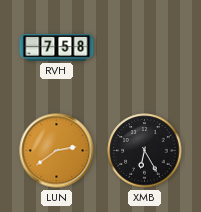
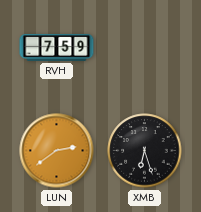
RVH: 7:58 -> 7:59
XMB: 6:25 -> 6:27
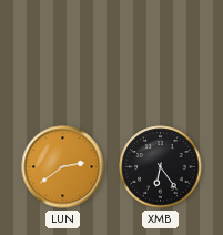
RVH: 7:59 -> none
XMB: 6:27 -> 6:24
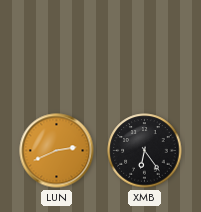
LUN: 2:39 -> 2:41
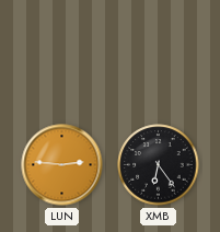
LUN: 2:41 -> 2:46
